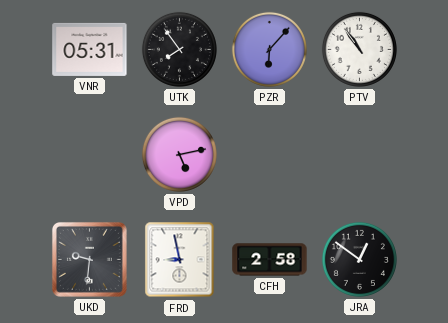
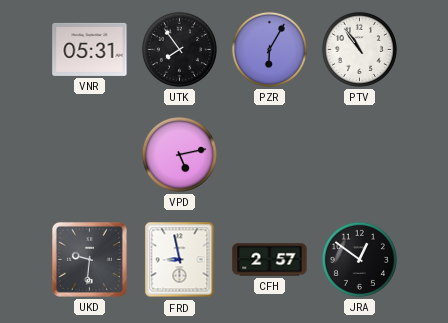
PZR: 6:07 -> 6:05
CFH: 2:58 -> 2:57
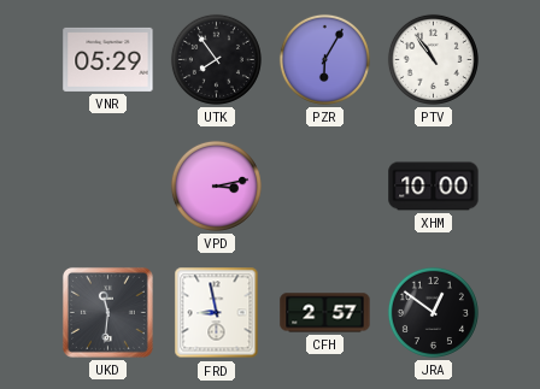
VNR: 05:31 -> 05:29
VPD: 5:13 -> 3:13
XHM: none -> 10:00
UKD: 9:31 -> 11:31
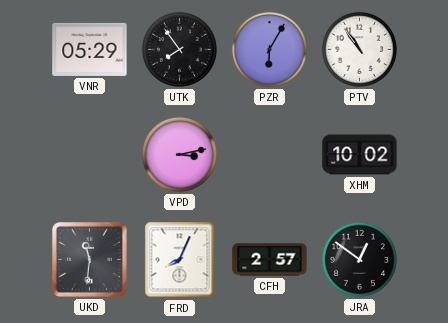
XHM: 10:00 -> 10:02
FRD: 8:58 -> 8:04
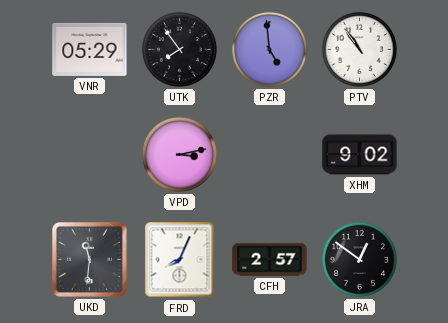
PZR: 6:05 -> 4:59
XHM: 10:02 -> 9:02
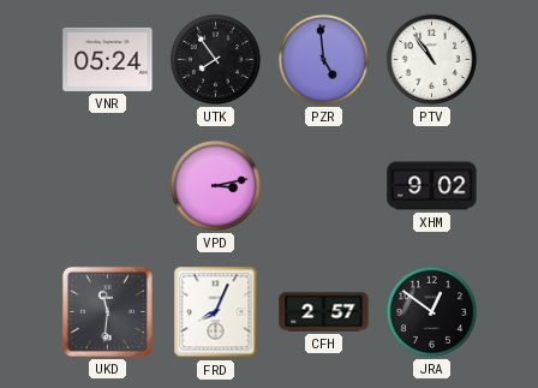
VNR: 05:29 -> 05:24
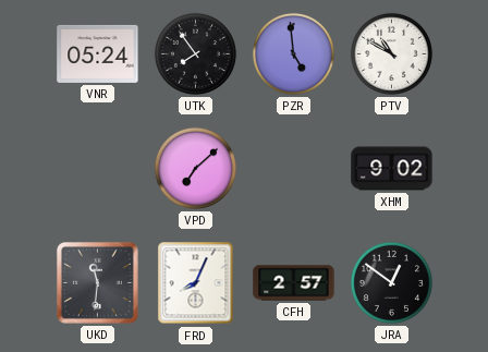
PTV: 10:54 -> 10:50
VPD: 3:13 -> 7:08
